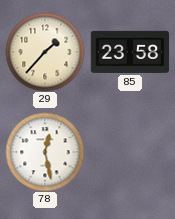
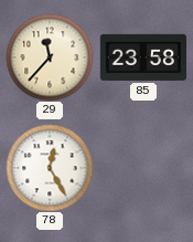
29: 1:37 -> 11:37
78: 12:28 -> 12:25
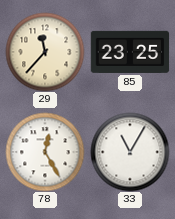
85: 23:58 -> 23:25
33: none -> 11:05
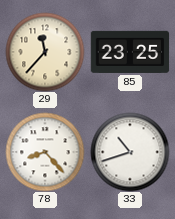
78: 12:25 -> 8:23
33: 11:05 -> 10:42
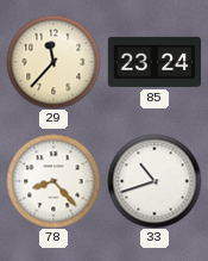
85: 23:25 -> 23:24
